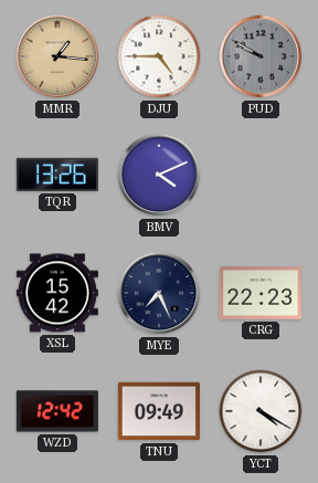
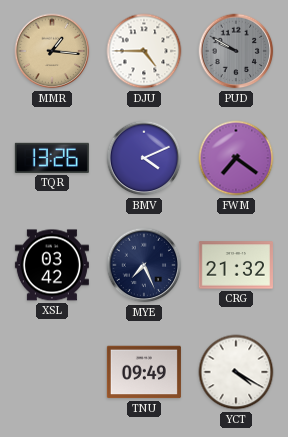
FWM: none -> 7:21
XSL: 15:42 -> 03:42
CRG: 22:23 -> 21:32
WZD: 12:42 -> none
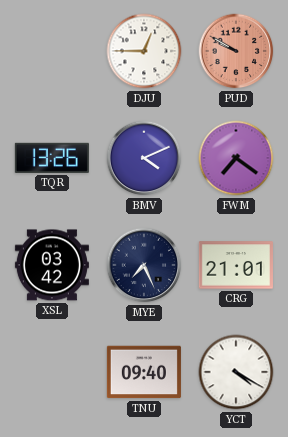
MMR: 1:16 -> none
DJU: 4:45 -> 12:45
PUD dial: grey -> salmon
CRG: 21:32 -> 21:01
TNU: 09:49 -> 09:40
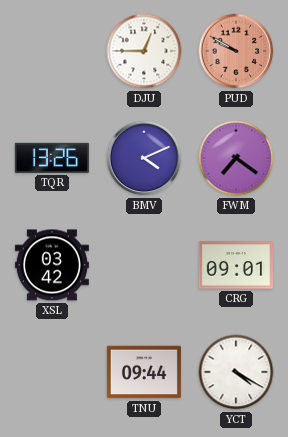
MYE: 7:26 -> none
CRG: 21:01 -> 09:01
TNU: 09:40 -> 09:44
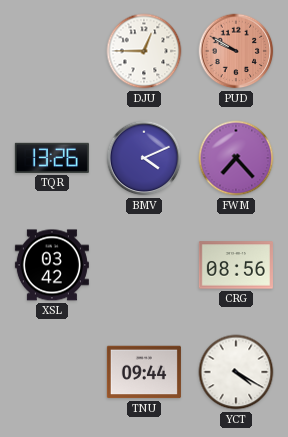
FWM: 7:21 -> 7:23
CRG: 09:01 -> 08:56
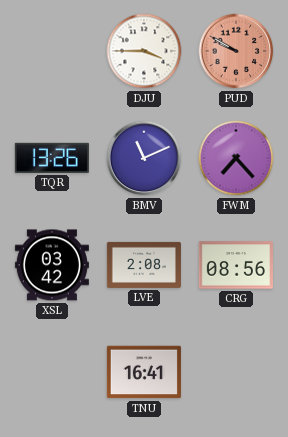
DJU: 12:45 -> 3:45
BMV: 4:11 -> 11:11
LVE: none -> 2:08
TNU: 09:44 -> 16:41
YCT: 4:20 -> none
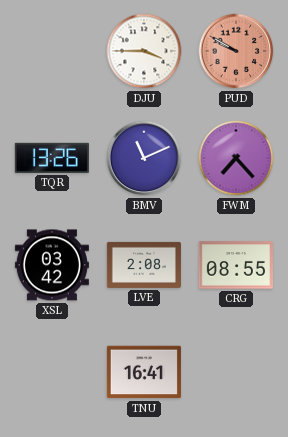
CRG: 08:56 -> 08:55
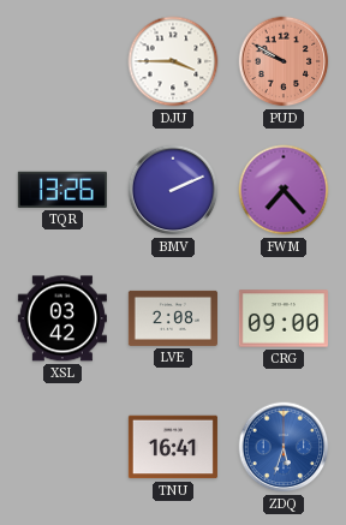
BMV: 11:11 -> 2:11
CRG: 08:55 -> 09:00
ZDQ: none -> 5:33
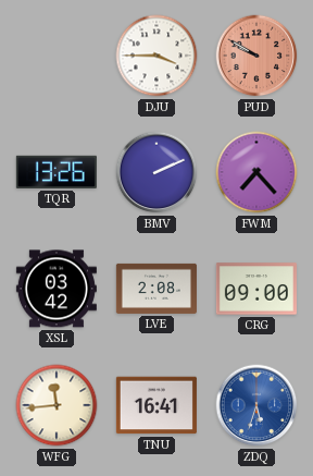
WFG: none -> 11:44
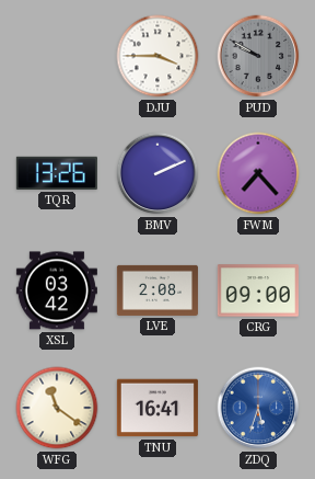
PUD dial: salmon -> grey
WFG: 11:44 -> 11:21
